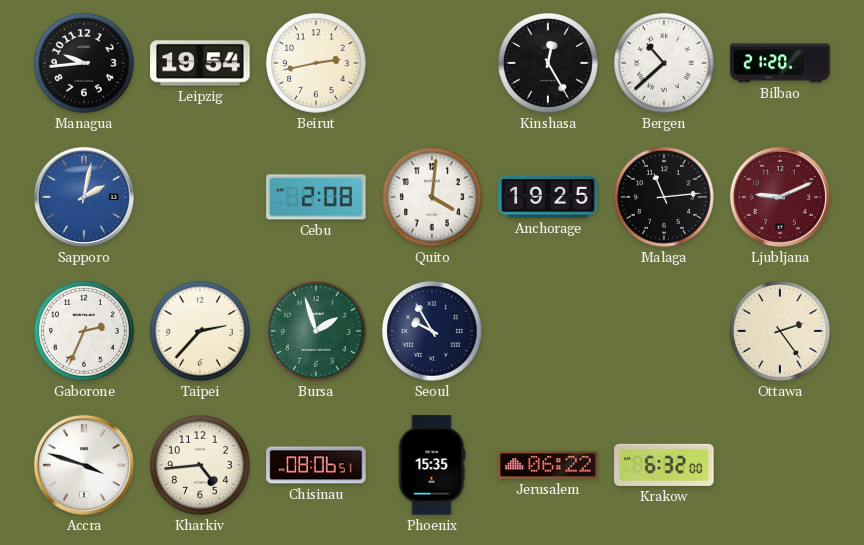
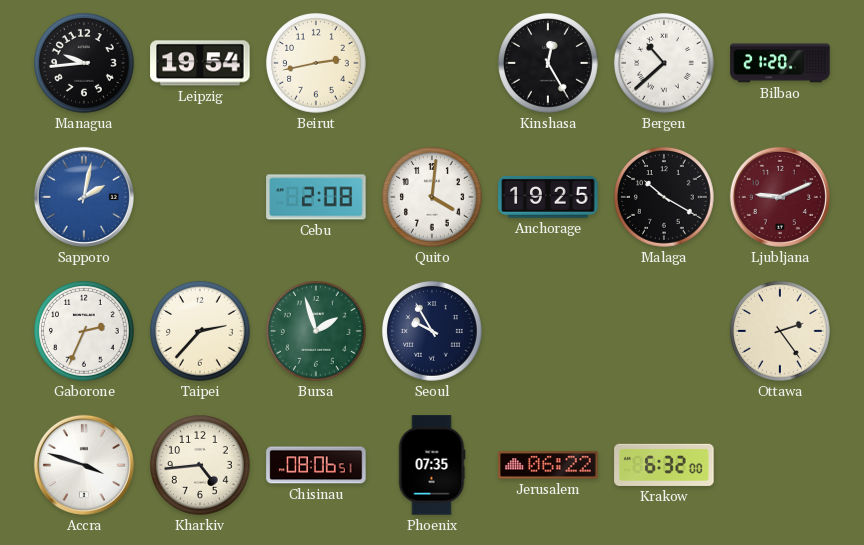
Malaga: 11:14 -> 10:20
Phoenix: 15:35 -> 07:35
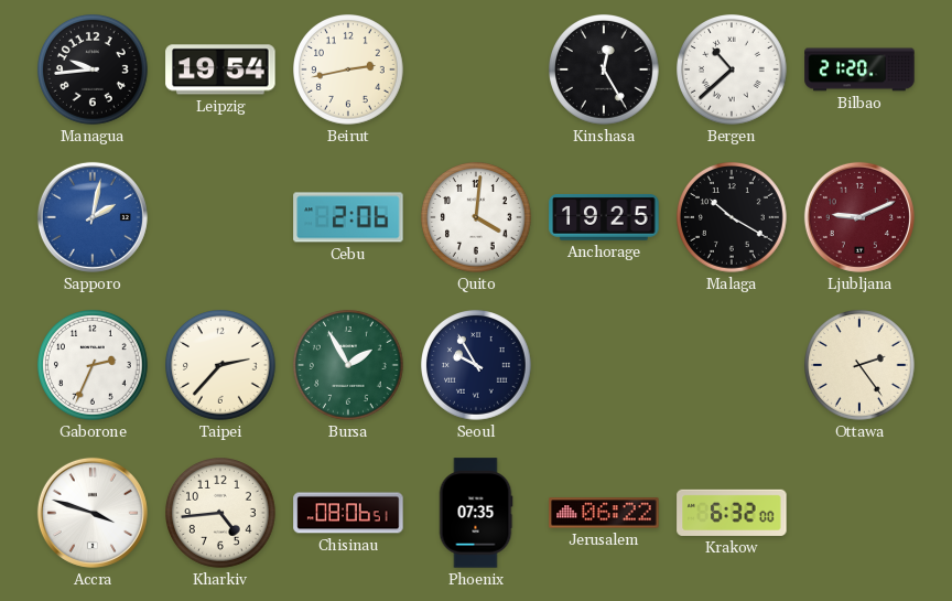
Cebu: 2:08 -> 2:06
Bursa: 1:57 -> 1:55
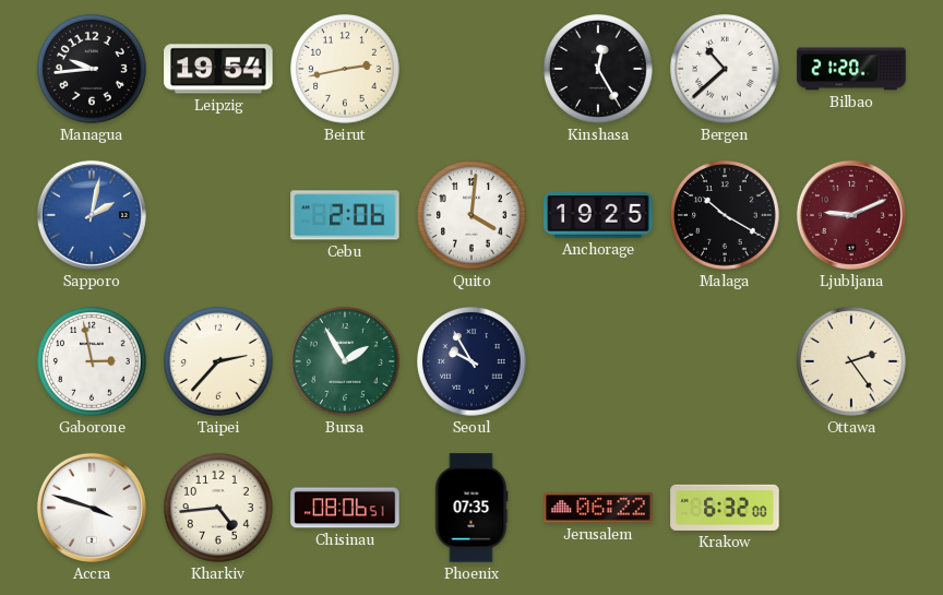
Gaborone: 2:34 -> 2:58
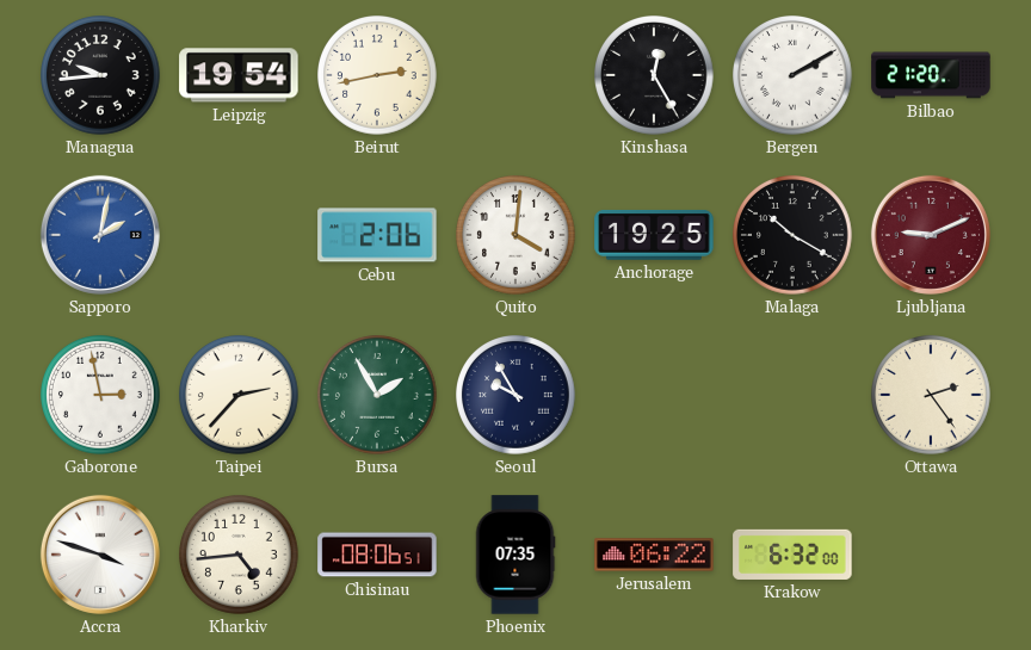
Bergen: 10:38 -> 2:10
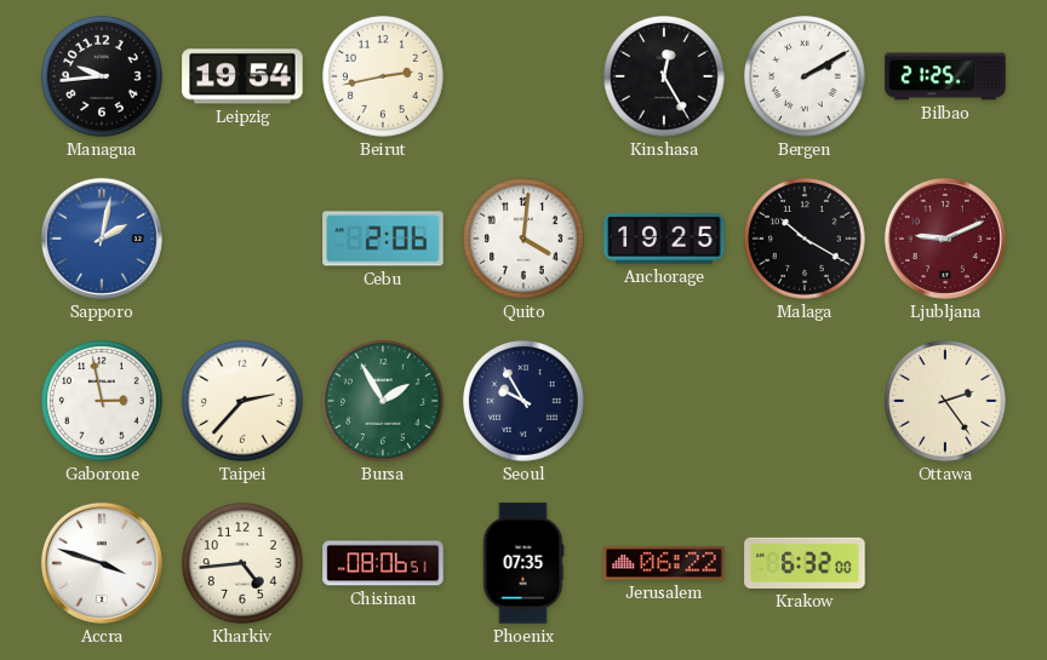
Bilbao: 21:20 -> 21:25
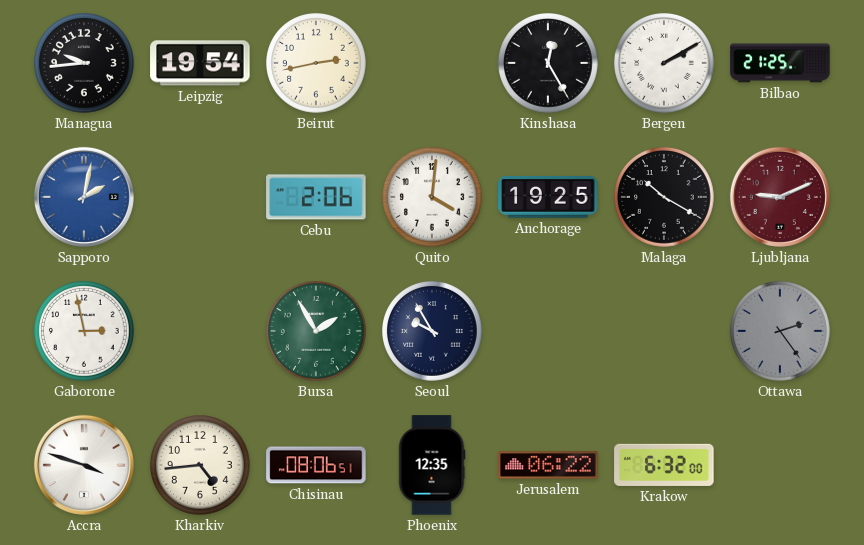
Taipei: 2:37 -> none
Ottawa dial: cream -> grey
Phoenix: 07:35 -> 12:35
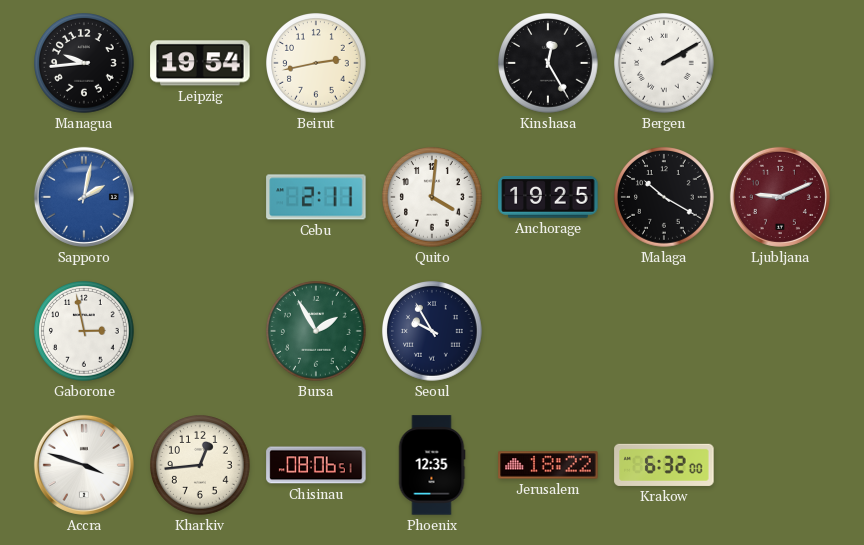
Bilbao: 21:25 -> none
Cebu: 2:06 -> 2:11
Ottawa: 2:24 -> none
Kharkiv: 4:44 -> 12:44
Jerusalem: 06:22 -> 18:22
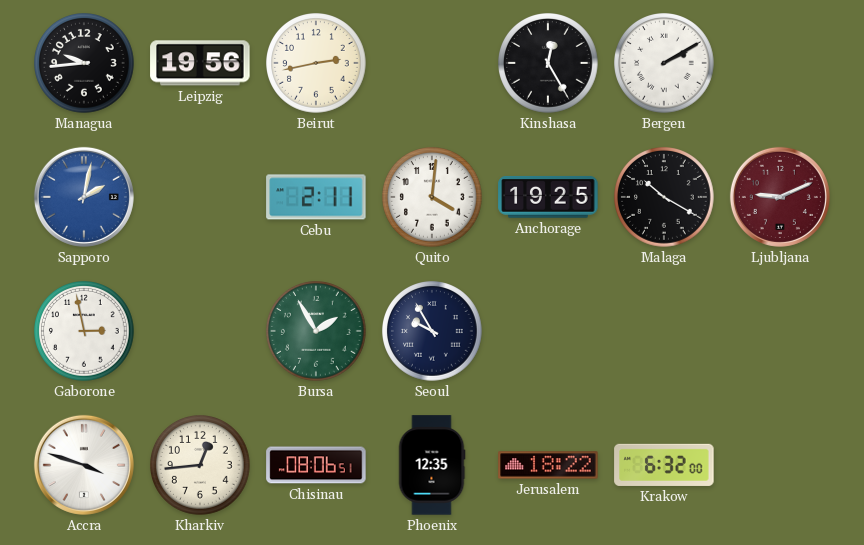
Leipzig: 19:54 -> 19:56
